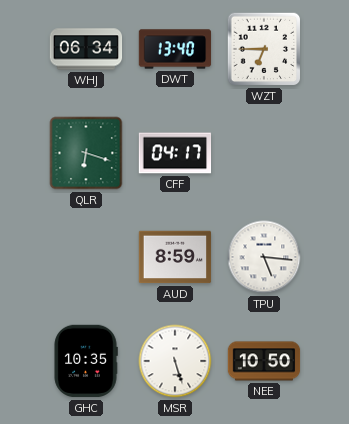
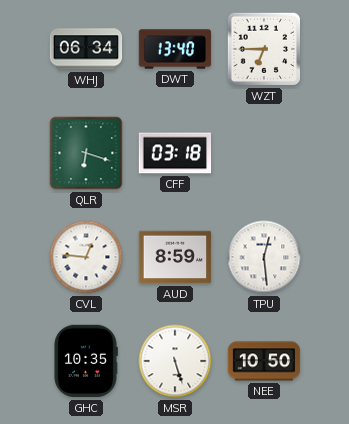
CFF: 04:17 -> 03:18
CVL: none -> 12:46
TPU: 5:16 -> 12:29
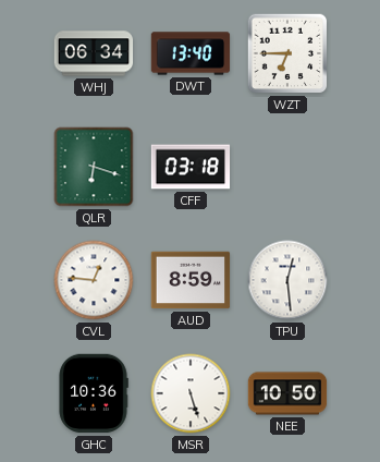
GHC: 10:35 -> 10:36
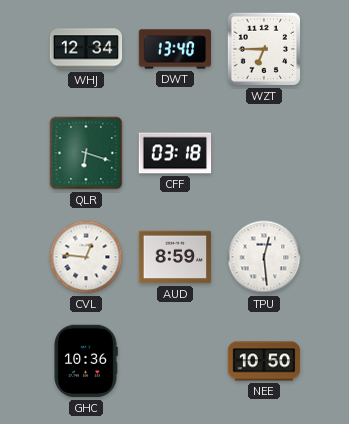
WHJ: 06:34 -> 12:34
MSR: 5:27 -> none
